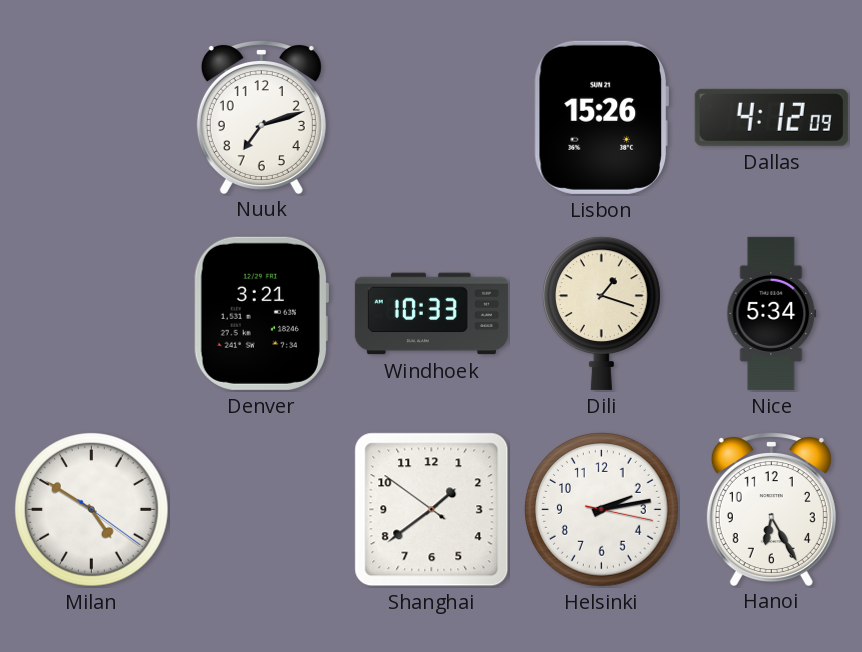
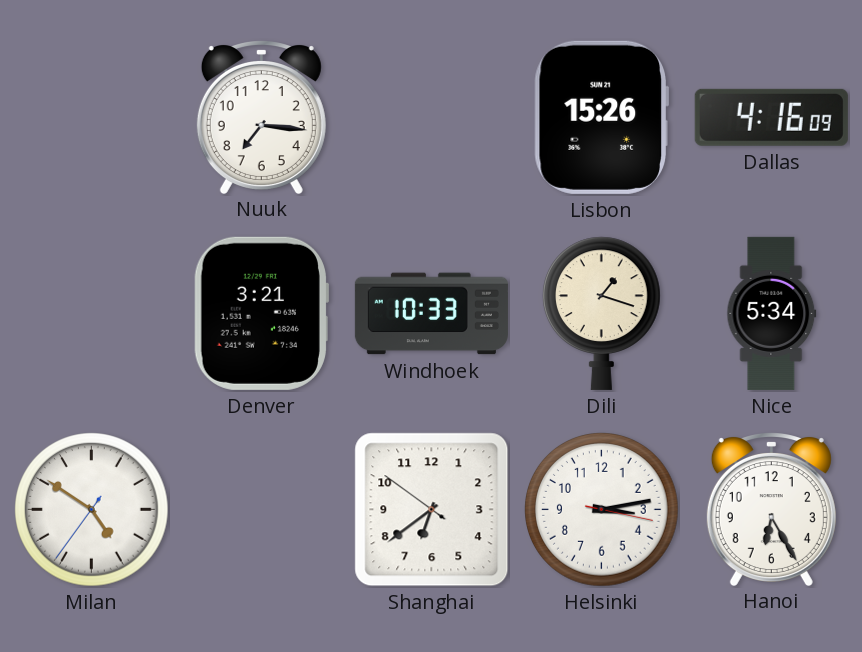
Nuuk: 7:12 -> 7:16
Dallas: 4:12 -> 4:16
Milan: 4:50:21 -> 4:50:36
Shanghai: 1:38 -> 6:38
Helsinki: 2:13 -> 3:13
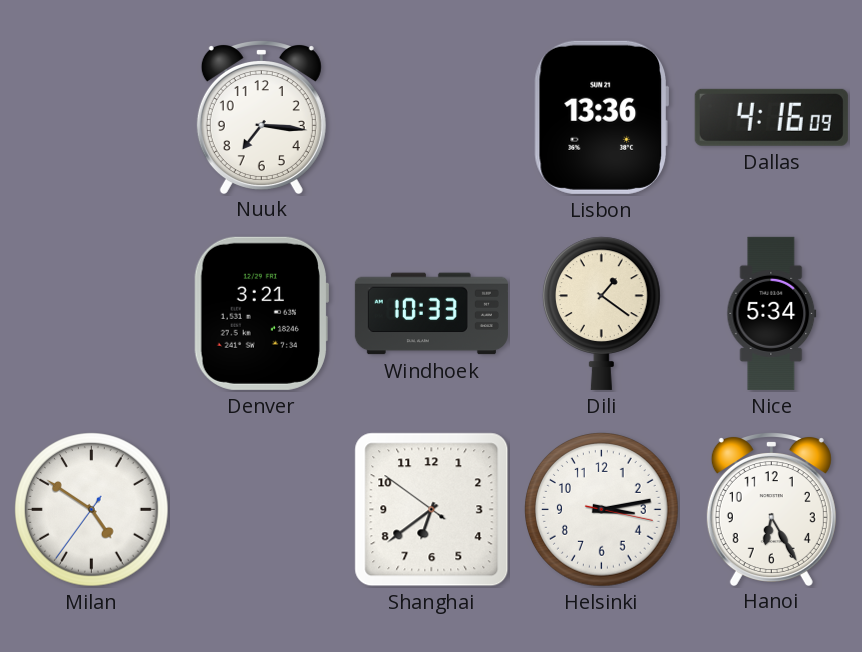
Lisbon: 15:26 -> 13:36
Dili: 1:18 -> 1:21
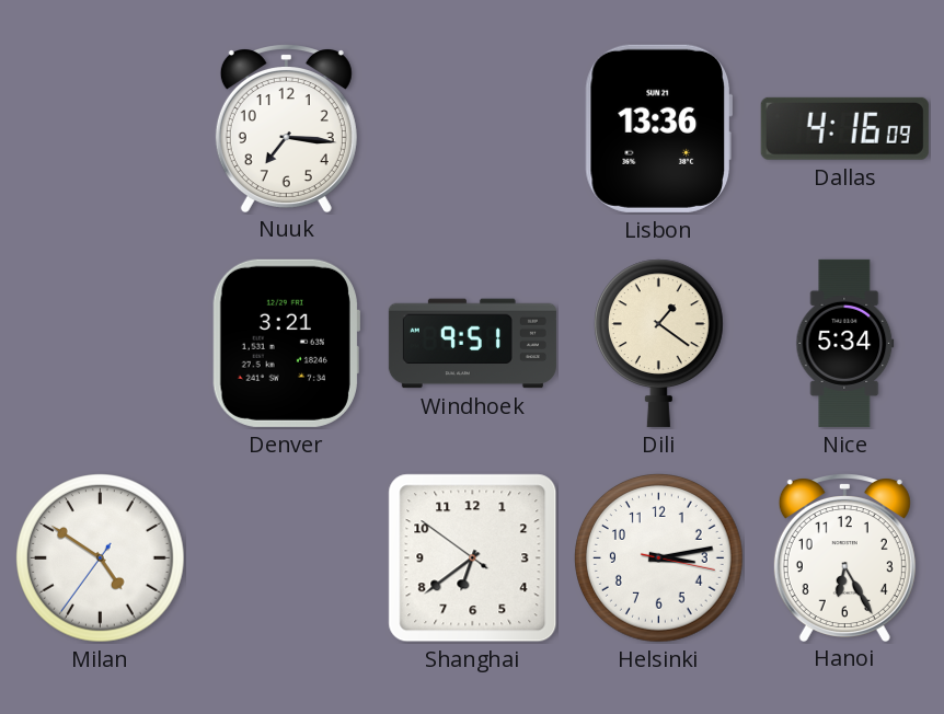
Windhoek: 10:33 -> 9:51
